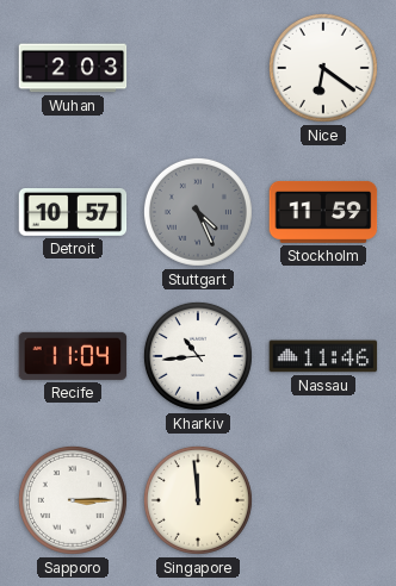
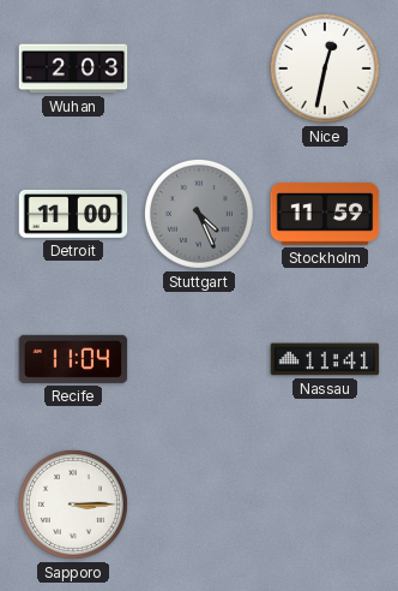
Nice: 6:21 -> 12:32
Detroit: 10:57 -> 11:00
Kharkiv: 10:44 -> none
Nassau: 11:46 -> 11:41
Singapore: 11:59 -> none
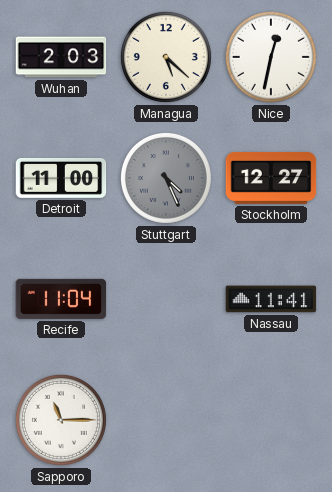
Managua: none -> 5:22
Stockholm: 11:59 -> 12:27
Sapporo: 3:15 -> 11:15
